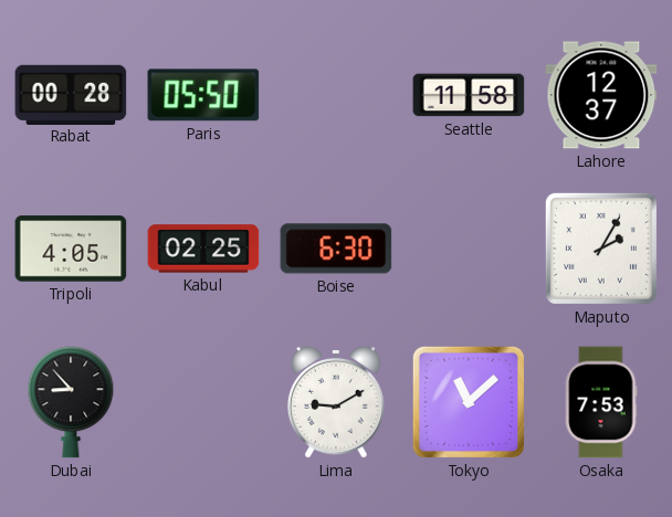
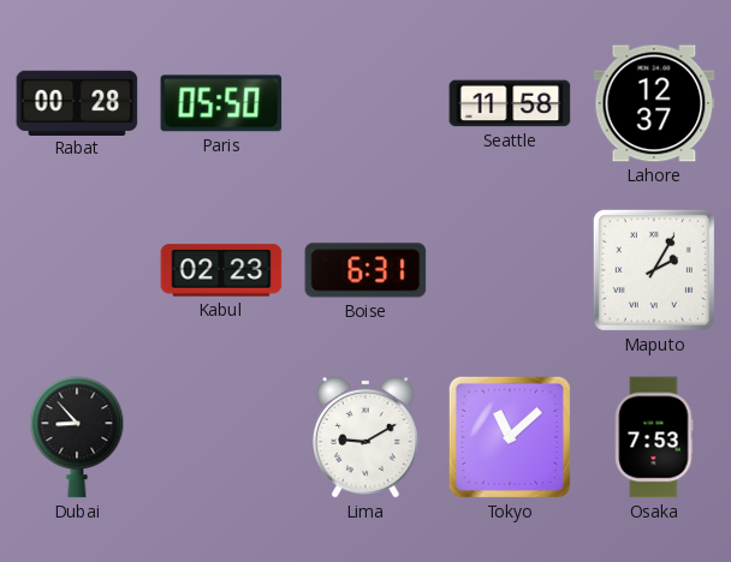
Tripoli: 4:05 -> none
Kabul: 02:25 -> 02:23
Boise: 6:30 -> 6:31
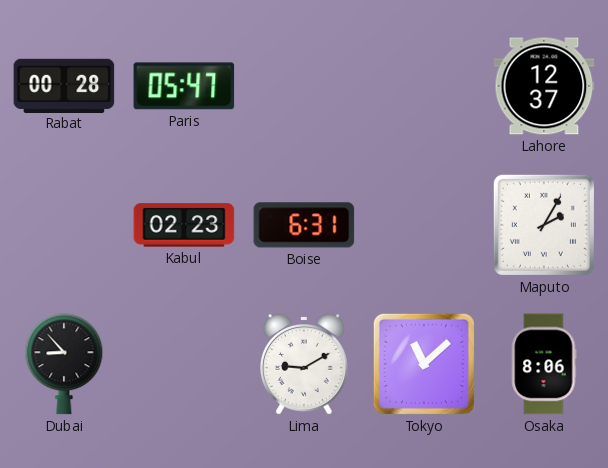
Paris: 05:50 -> 05:47
Seattle: 11:58 -> none
Osaka: 7:53 -> 8:06
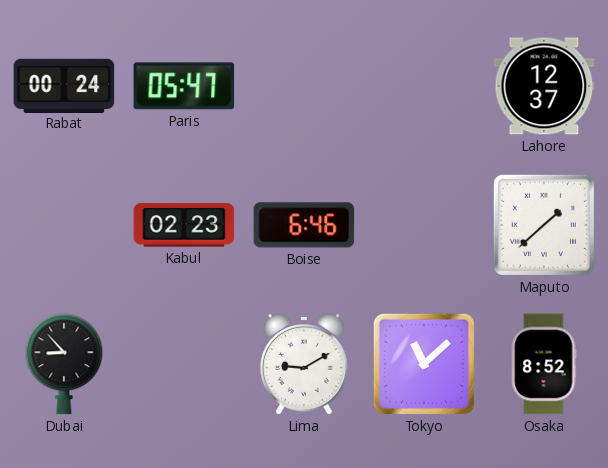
Rabat: 00:28 -> 00:24
Boise: 6:31 -> 6:46
Maputo: 2:05 -> 1:38
Osaka: 8:06 -> 8:52
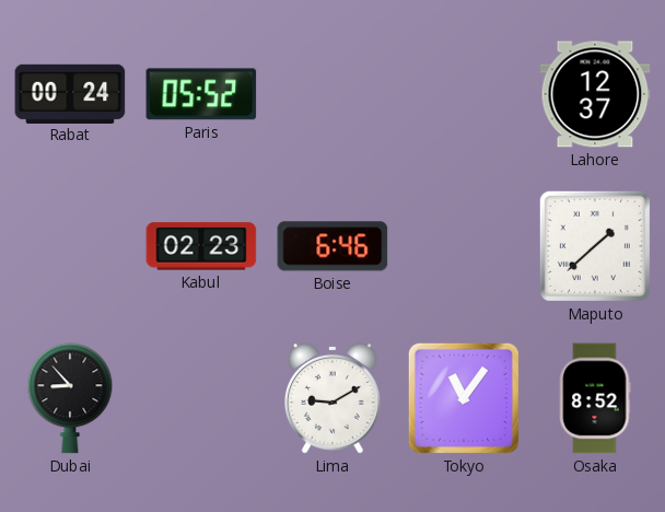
Paris: 05:47 -> 05:52
Tokyo: 11:08 -> 11:06
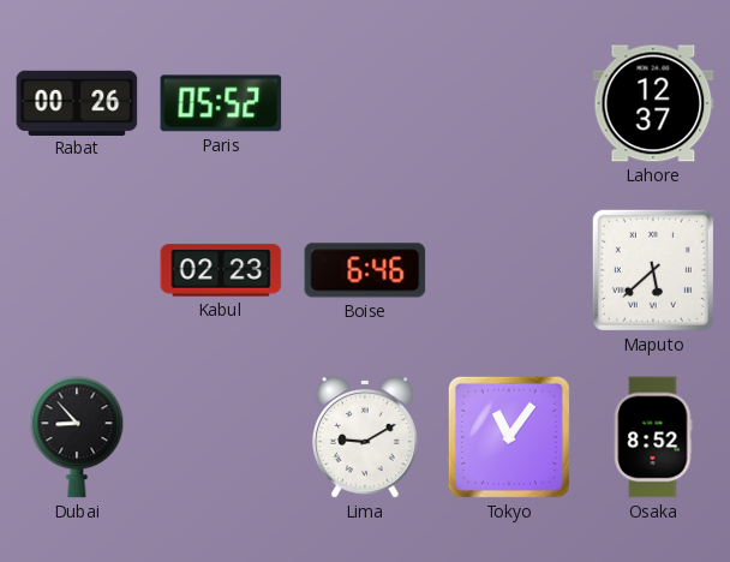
Rabat: 00:24 -> 00:26
Maputo: 1:38 -> 5:38
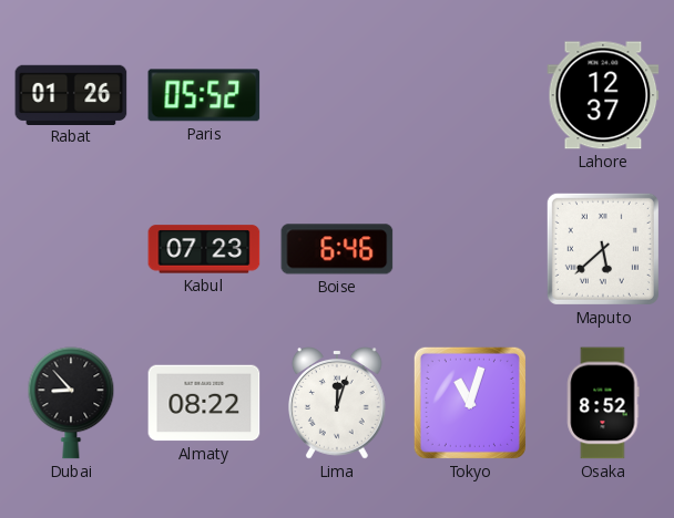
Rabat: 00:26 -> 01:26
Kabul: 02:23 -> 07:23
Almaty: none -> 08:22
Lima: 9:10 -> 12:03
Tokyo: 11:06 -> 11:03
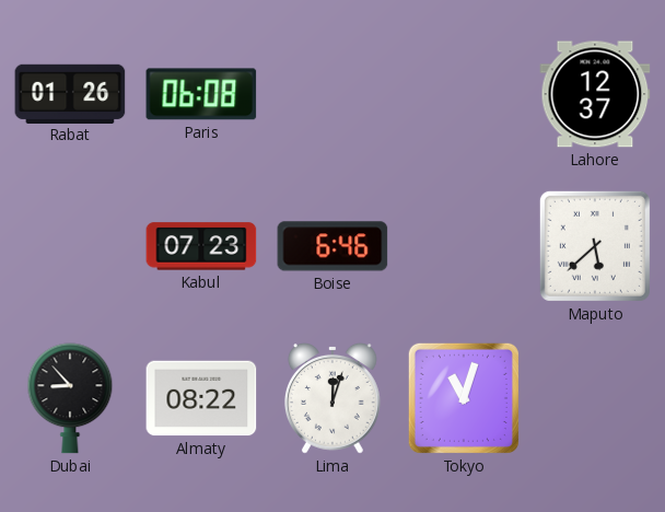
Paris: 05:52 -> 06:08
Osaka: 8:52 -> none
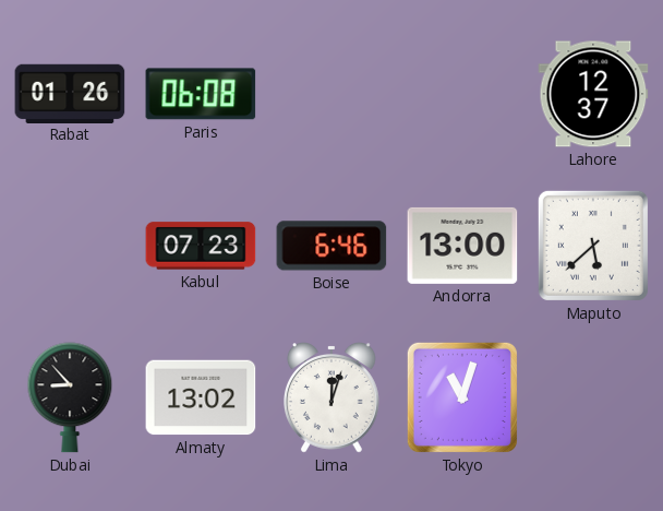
Andorra: none -> 13:00
Almaty: 08:22 -> 13:02
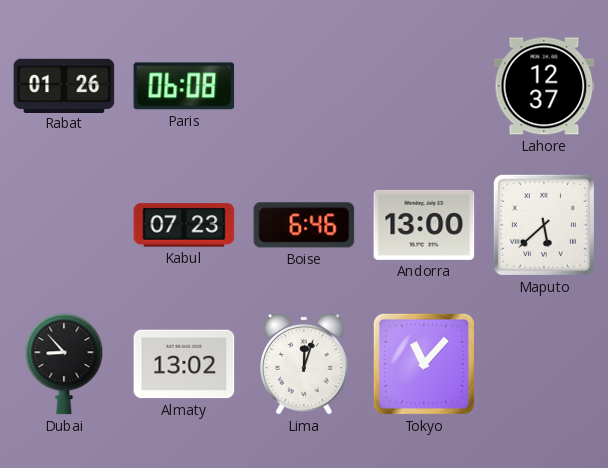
Tokyo: 11:03 -> 11:07
